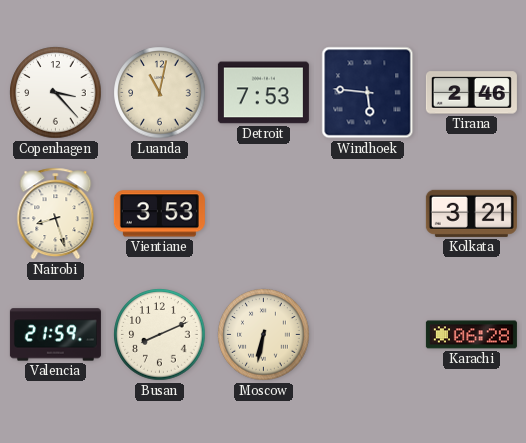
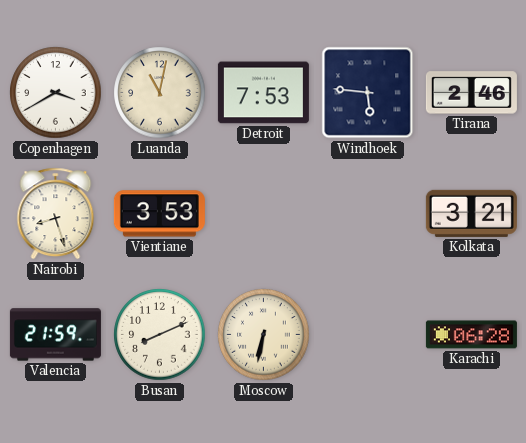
Copenhagen: 3:23 -> 3:40
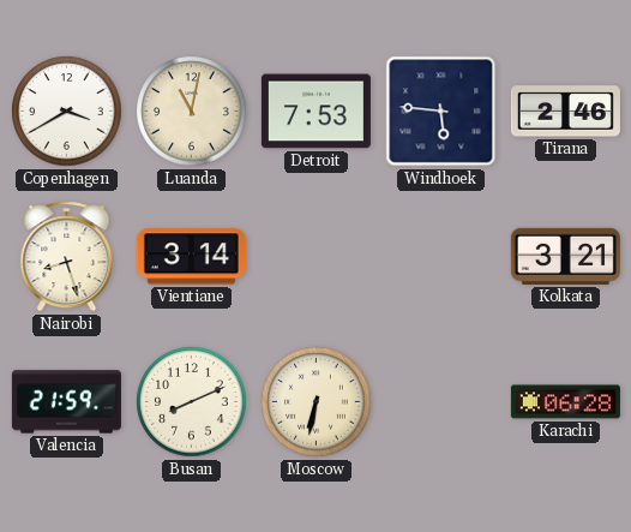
Vientiane: 3:53 -> 3:14
